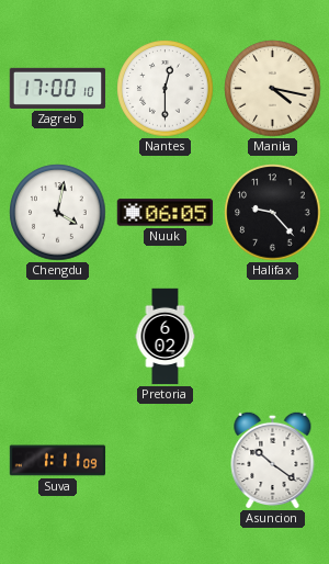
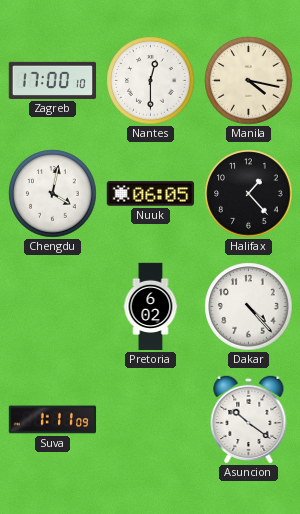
Halifax: 9:23 -> 1:23
Dakar: none -> 4:23
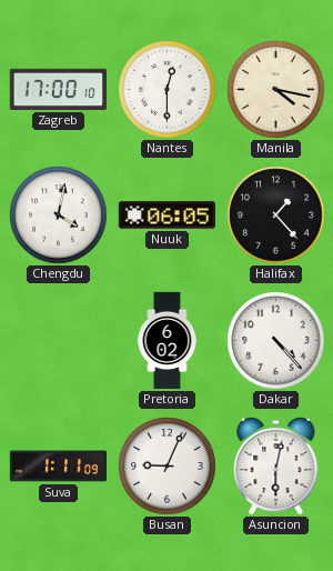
Busan: none -> 9:04
Asuncion: 10:21 -> 6:02
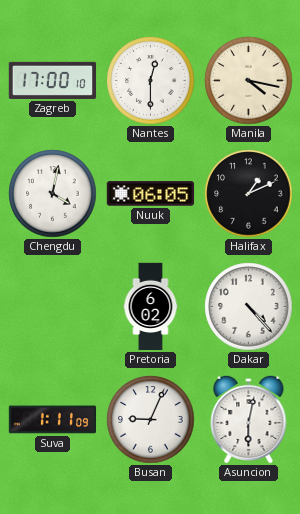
Halifax: 1:23 -> 1:11
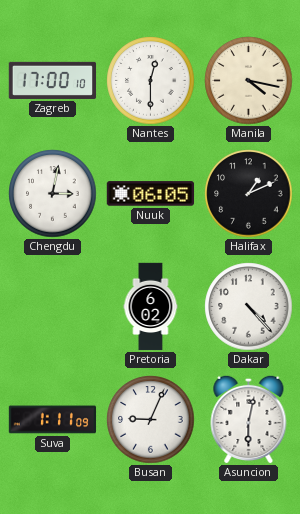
Chengdu: 4:02 -> 3:02
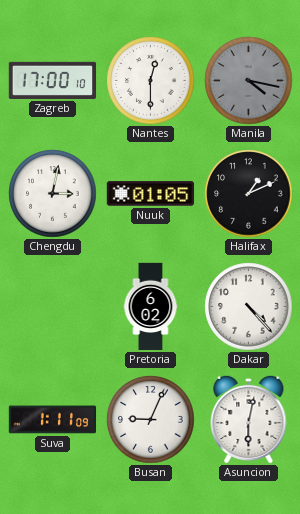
Manila dial: cream -> grey
Nuuk: 06:05 -> 01:05
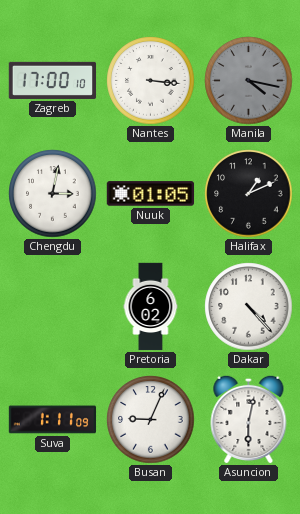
Nantes: 12:30 -> 3:16
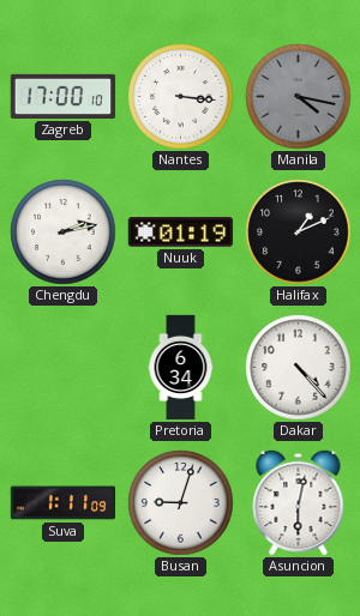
Chengdu: 3:02 -> 2:13
Nuuk: 01:05 -> 01:19
Pretoria: 6:02 -> 6:34
Busan: 9:04 -> 9:03
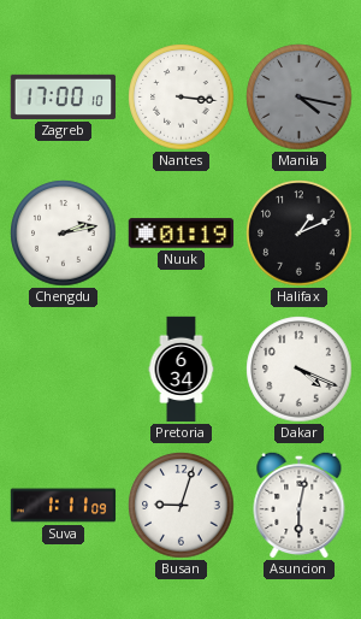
Dakar: 4:23 -> 4:19
